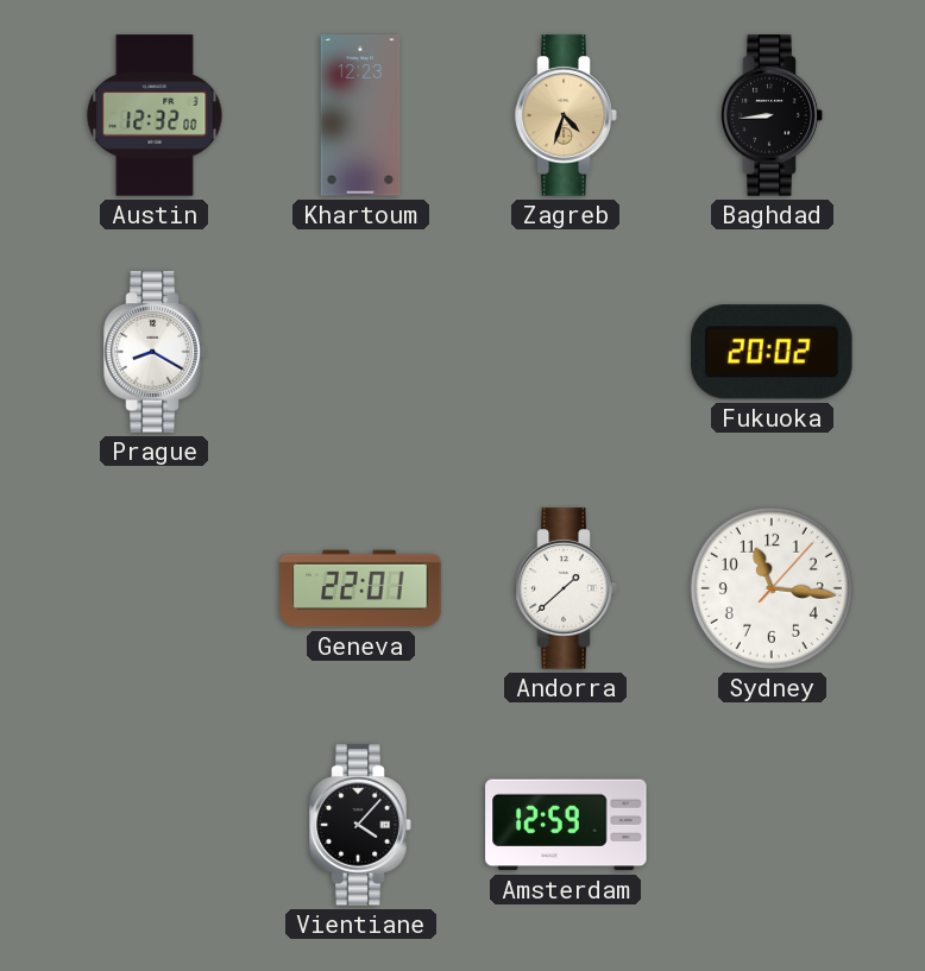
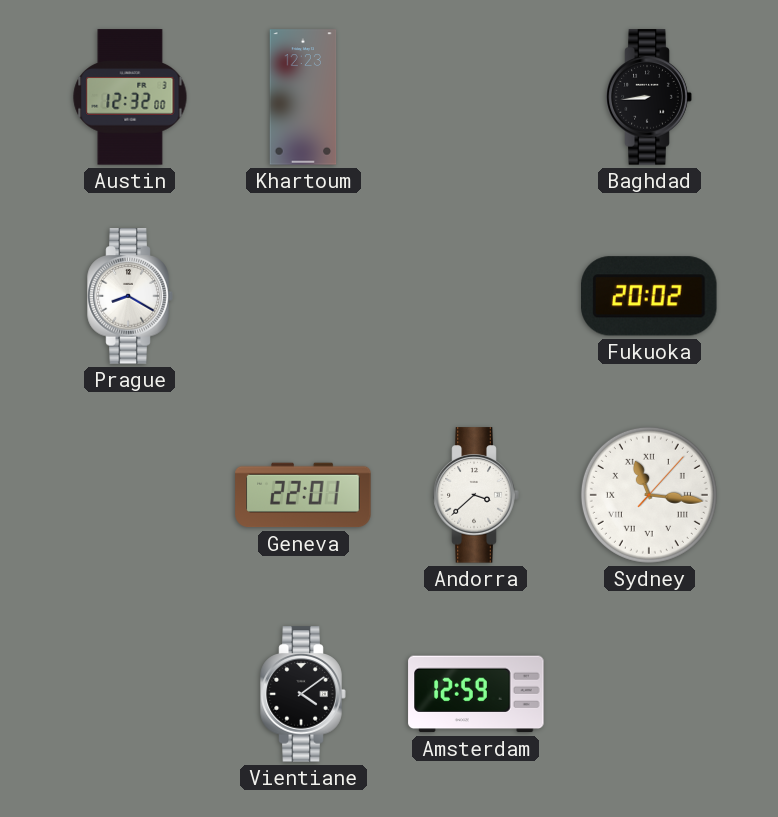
Zagreb: 4:33 -> none
Andorra: 1:38 -> 3:38
Sydney numerals: Arabic -> Roman
Vientiane: 4:07 -> 4:09
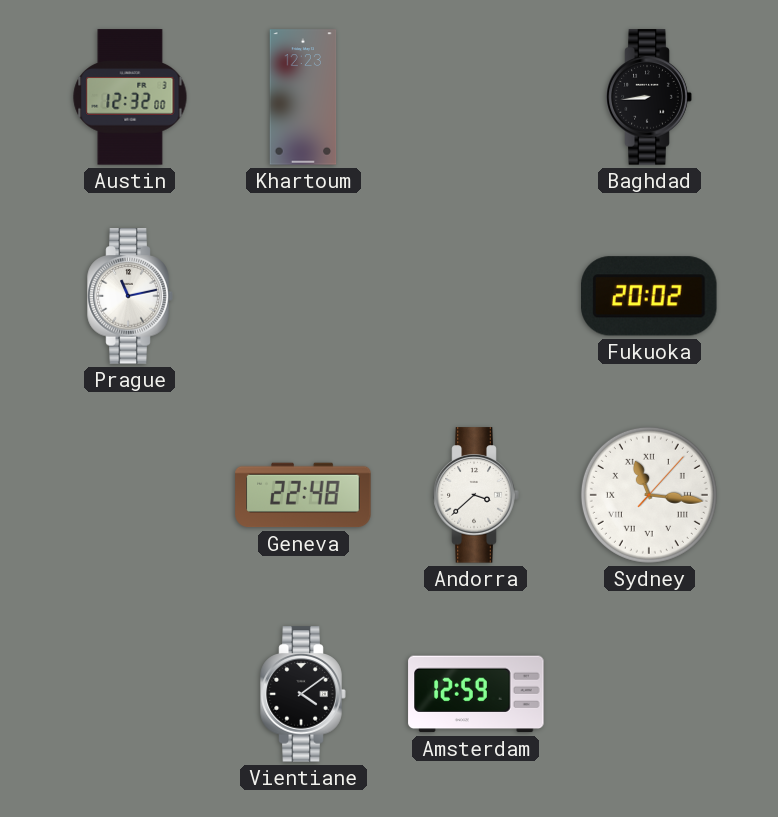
Prague: 8:20 -> 11:13
Geneva: 22:01 -> 22:48
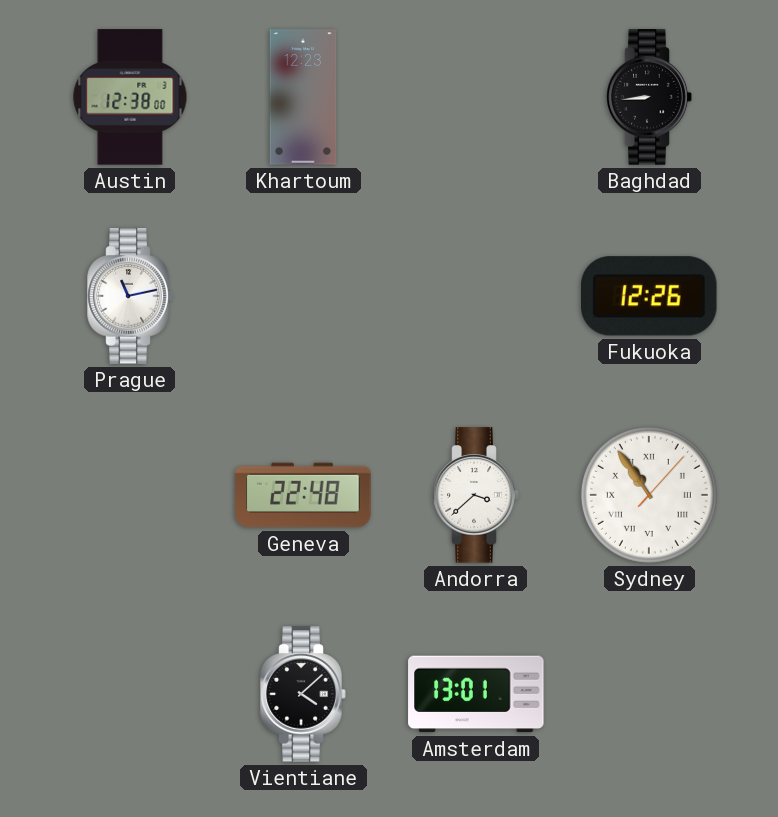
Austin: 12:32 -> 12:38
Fukuoka: 20:02 -> 12:26
Sydney: 11:16 -> 10:54
Vientiane: 4:09 -> 4:08
Amsterdam: 12:59 -> 13:01
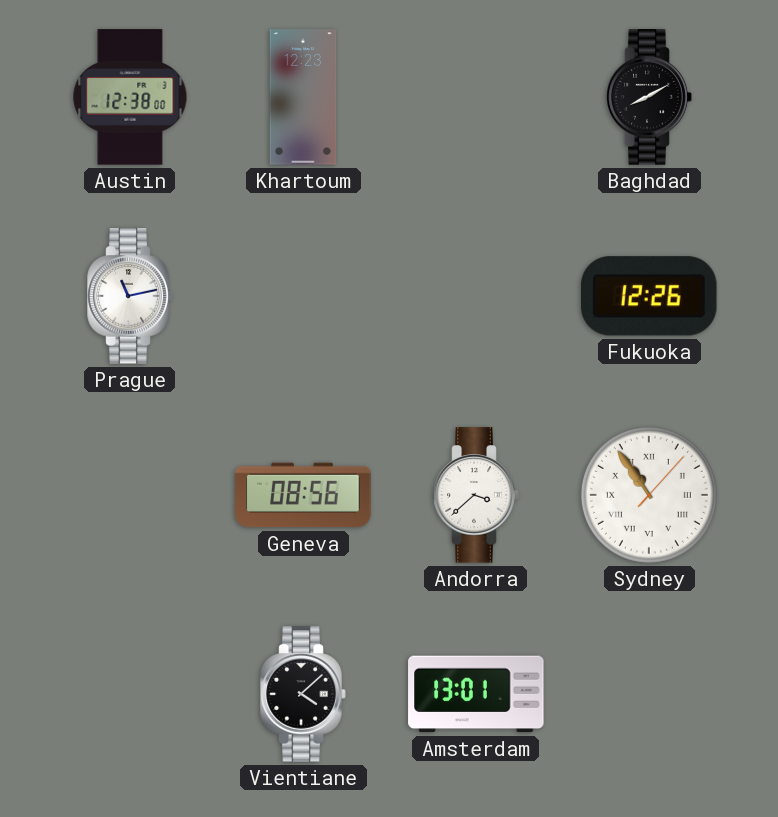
Baghdad: 8:44 -> 8:10
Geneva: 22:48 -> 08:56
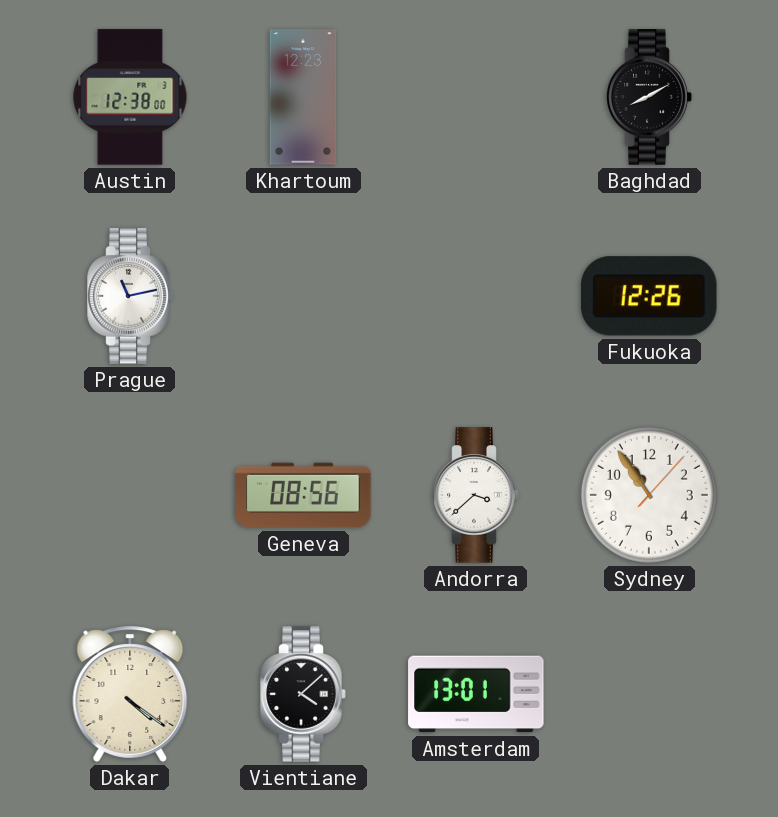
Sydney numerals: Roman -> Arabic
Dakar: none -> 4:21
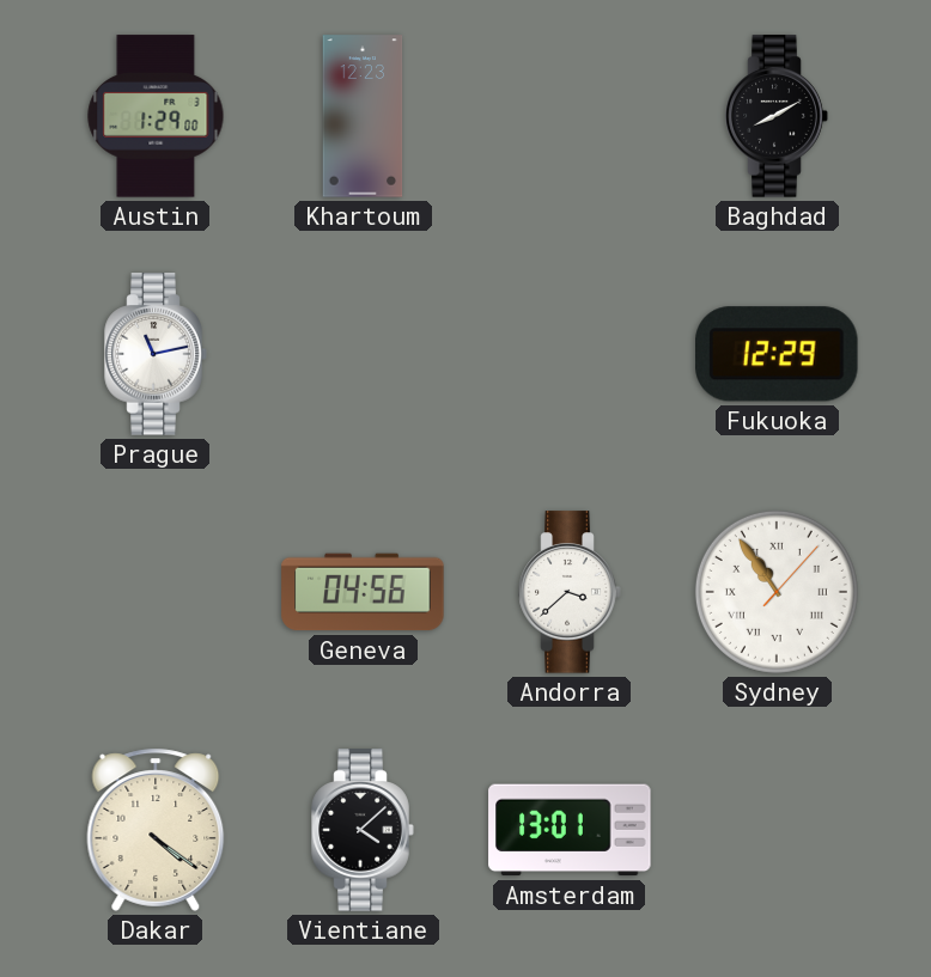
Austin: 12:38 -> 1:29
Fukuoka: 12:26 -> 12:29
Geneva: 08:56 -> 04:56
Sydney numerals: Arabic -> Roman
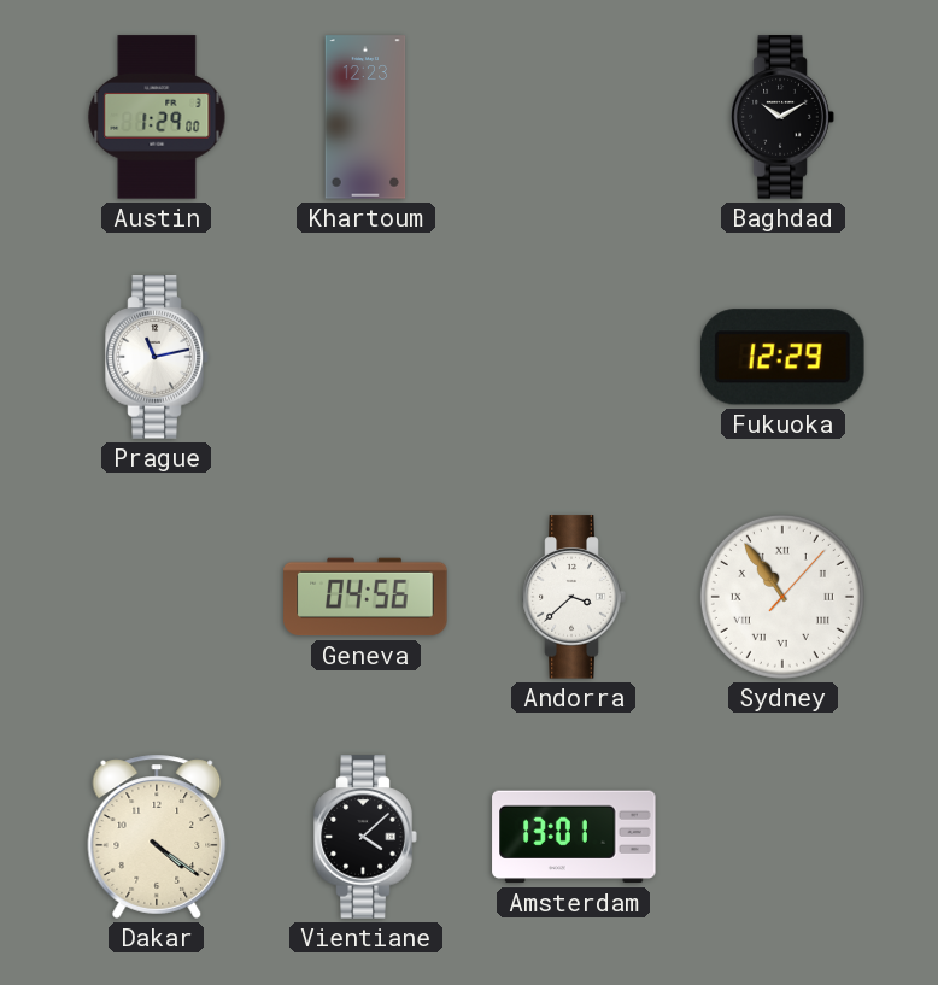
Baghdad: 8:10 -> 10:10
